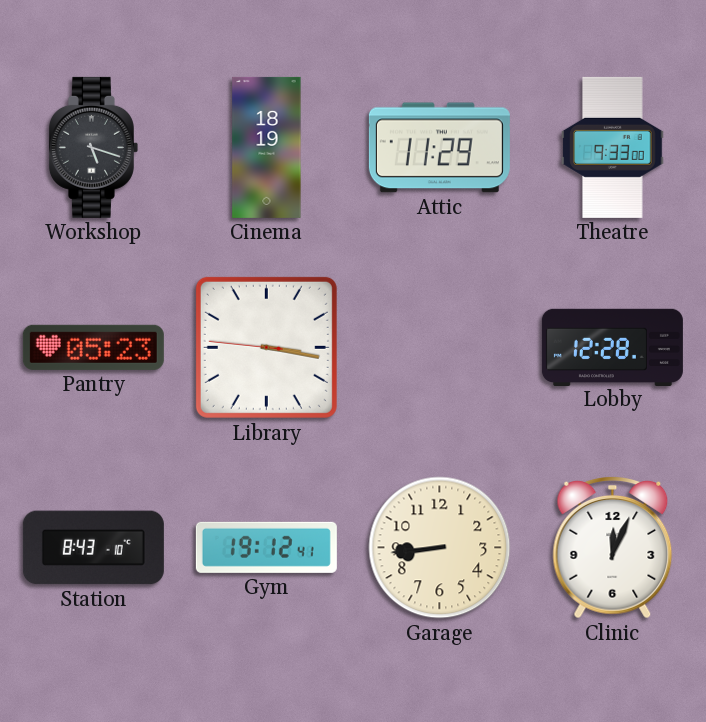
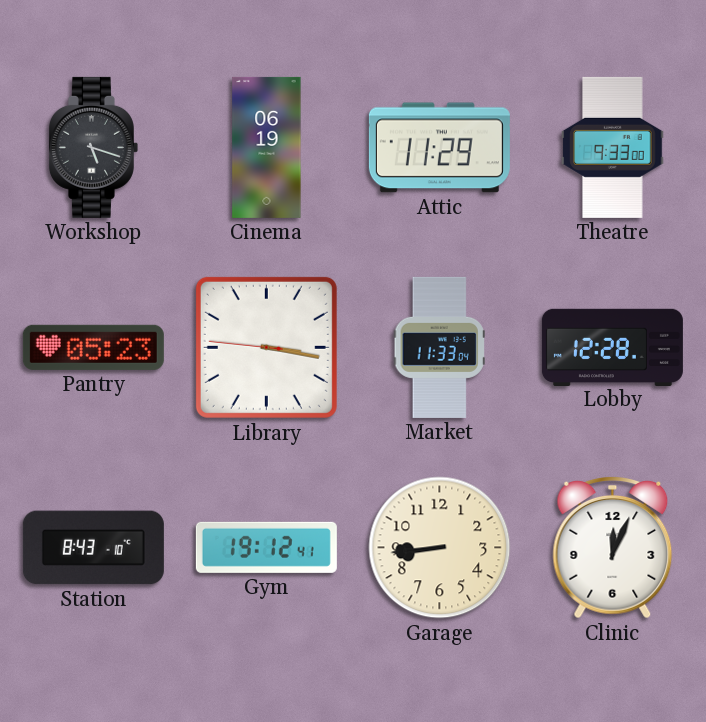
Cinema: 18:19 -> 06:19
Market: none -> 11:33
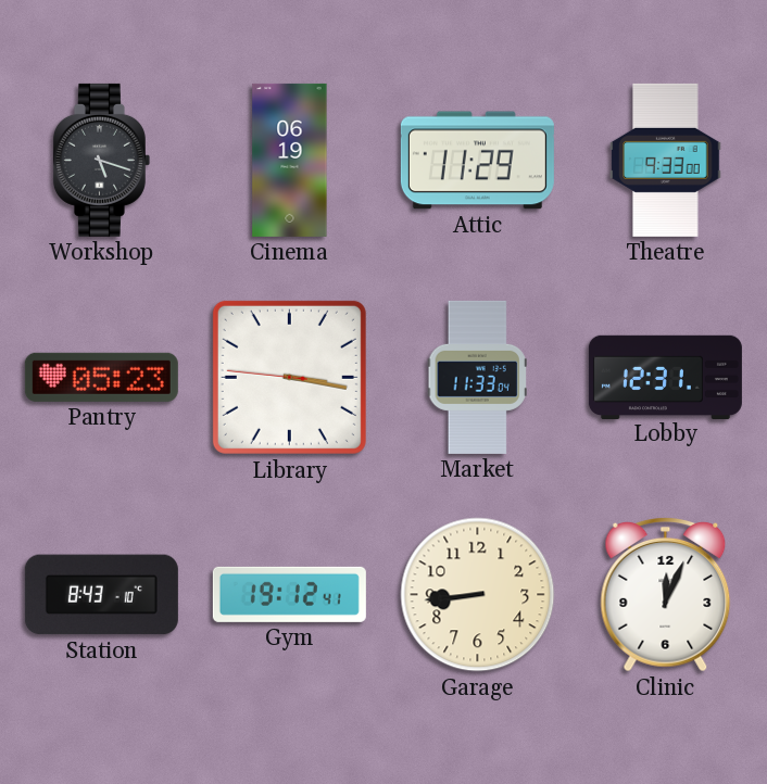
Lobby: 12:28 -> 12:31
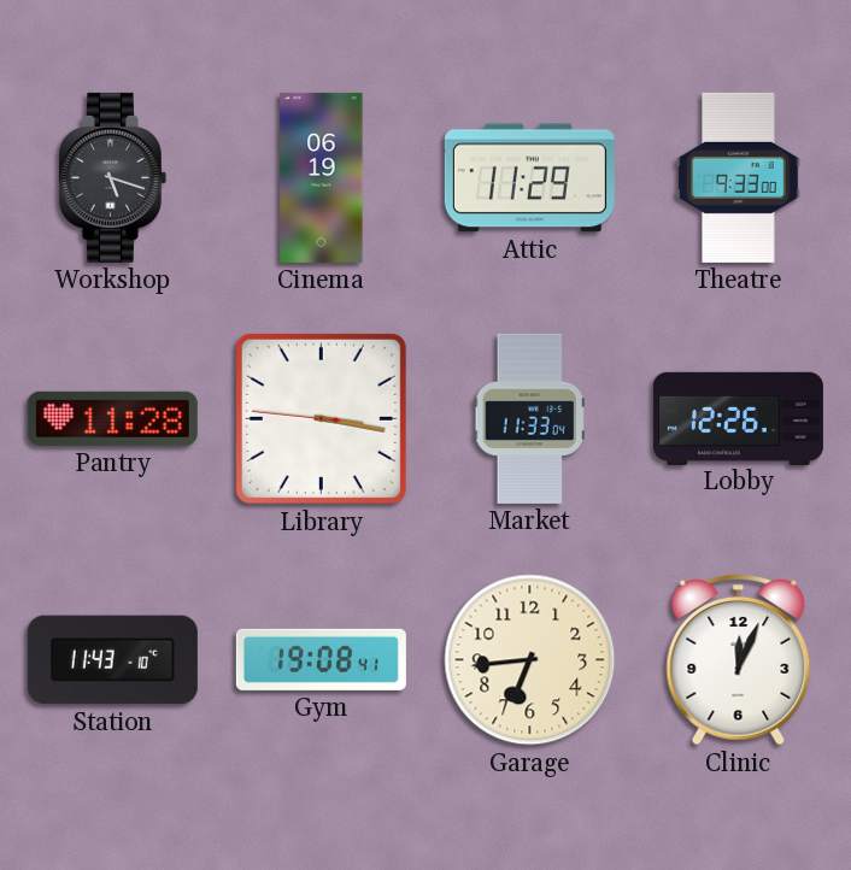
Pantry: 05:23 -> 11:28
Lobby: 12:31 -> 12:26
Station: 8:43 -> 11:43
Gym: 19:12 -> 19:08
Garage: 8:44 -> 6:44
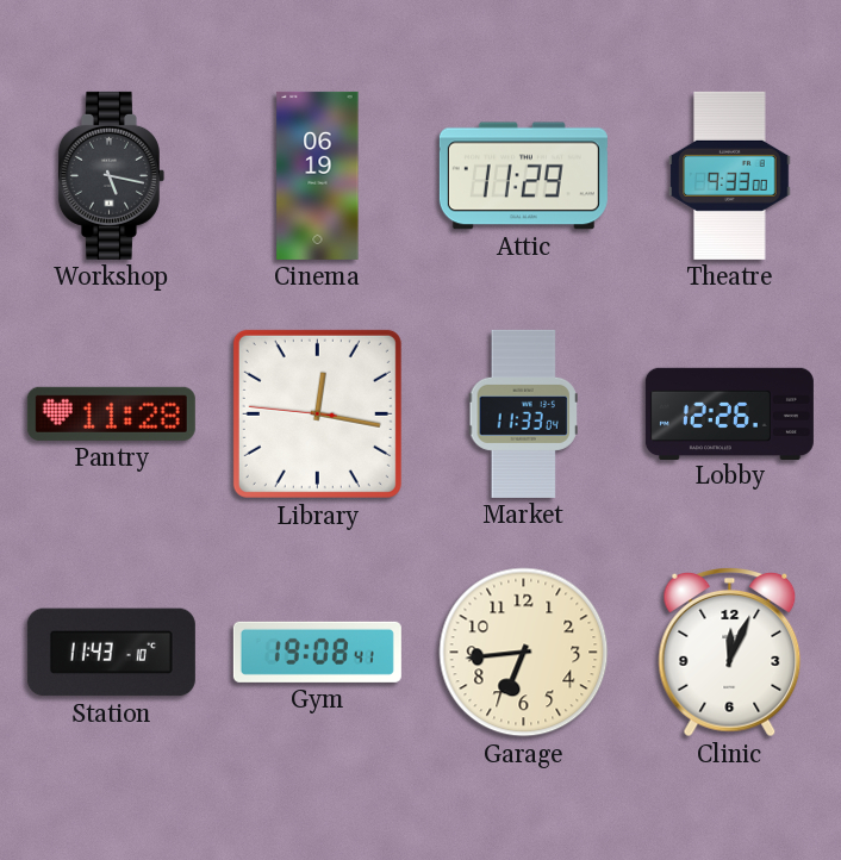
Workshop: 5:18 -> 5:17
Library: 3:16 -> 12:16
